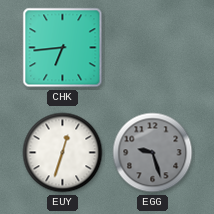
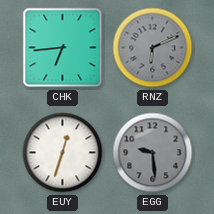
RNZ: none -> 6:11
EGG: 9:27 -> 9:29
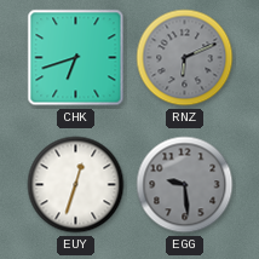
CHK: 6:44 -> 6:42
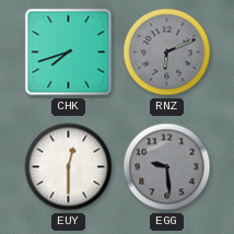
CHK: 6:42 -> 7:42
EUY: 12:33 -> 12:30
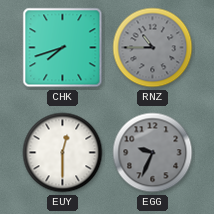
RNZ: 6:11 -> 10:45
EGG: 9:29 -> 9:34
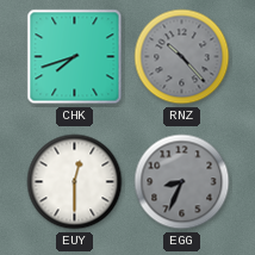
RNZ: 10:45 -> 10:23
EGG: 9:34 -> 8:34
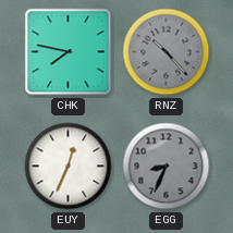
CHK: 7:42 -> 7:47
EUY: 12:30 -> 12:34
